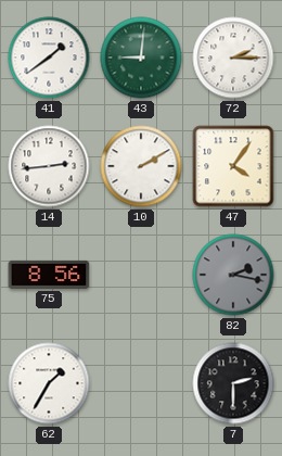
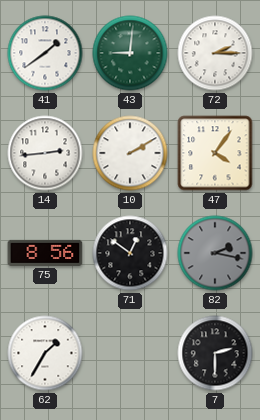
71: none -> 12:51
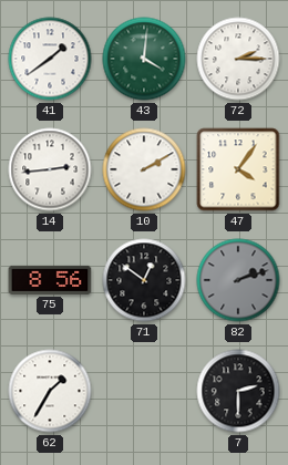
43: 9:01 -> 4:01
82: 2:17 -> 2:12
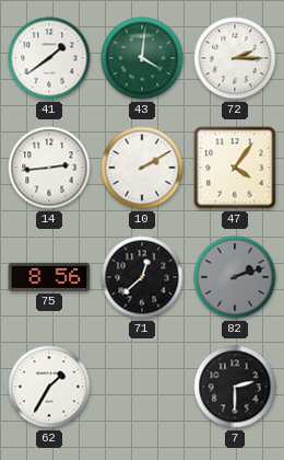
71: 12:51 -> 12:38
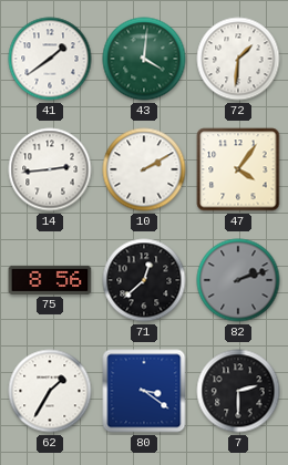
72: 2:15 -> 1:31
80: none -> 3:21
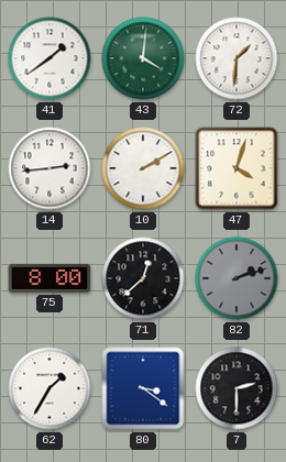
47: 4:06 -> 4:03
75: 8:56 -> 8:00
